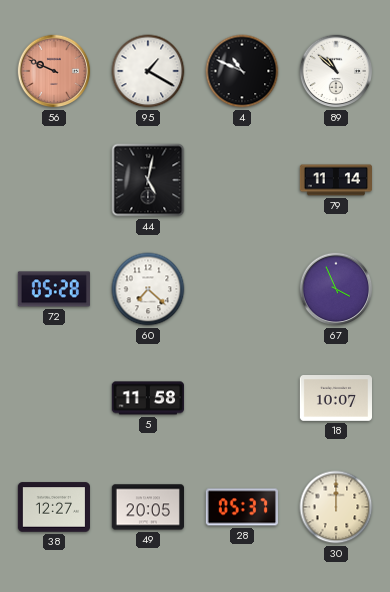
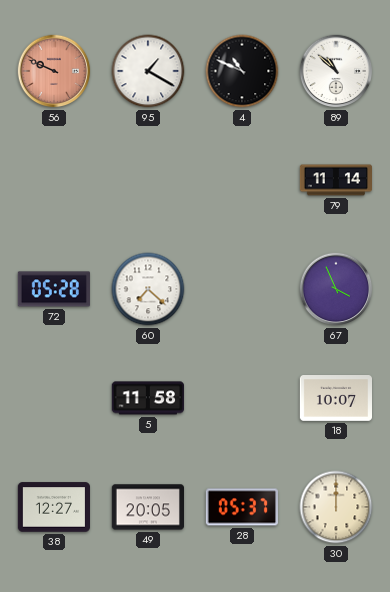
44: 5:02 -> none
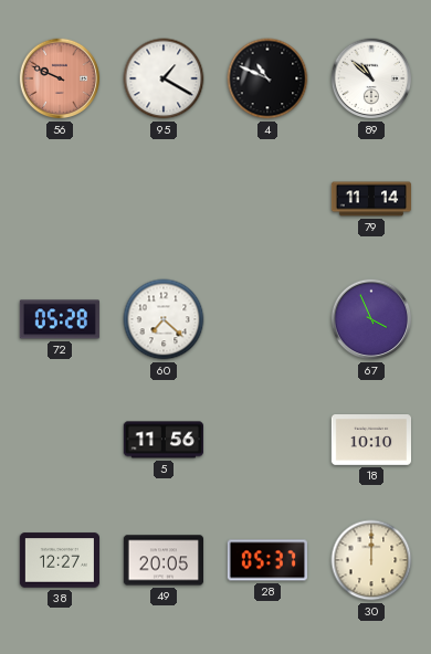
5: 11:58 -> 11:56
18: 10:07 -> 10:10
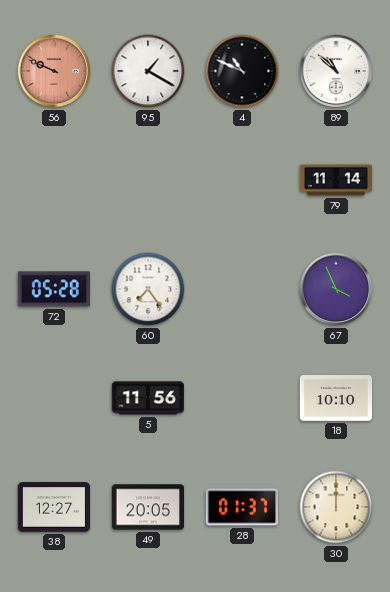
60: 7:22 -> 7:24
28: 05:37 -> 01:37
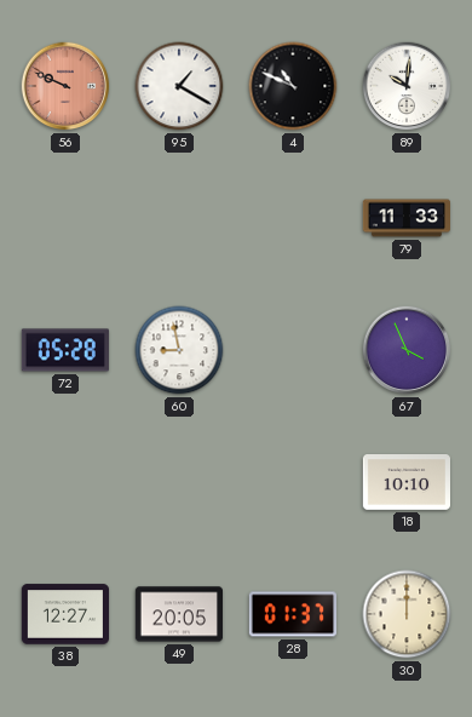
89: 10:52 -> 10:01
79: 11:14 -> 11:33
60: 7:24 -> 8:58
5: 11:56 -> none
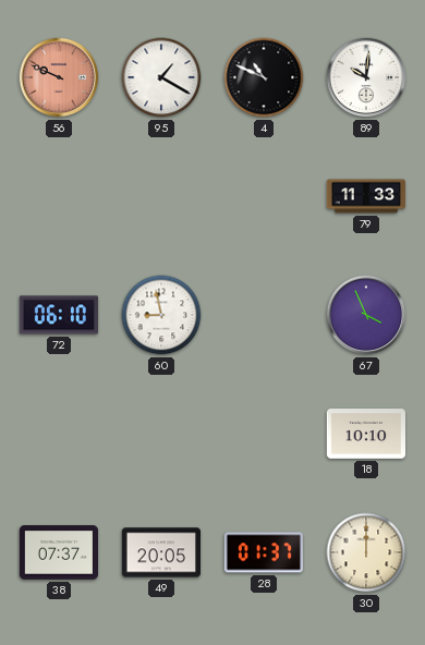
72: 05:28 -> 06:10
38: 12:27 -> 07:37
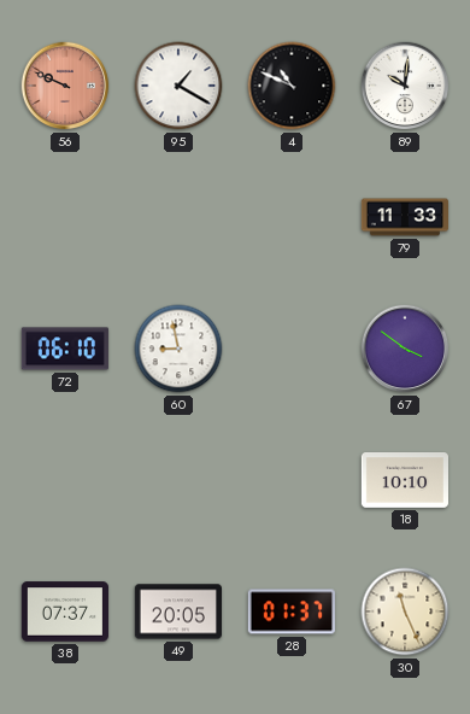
67: 3:56 -> 3:51
30: 12:00 -> 11:26
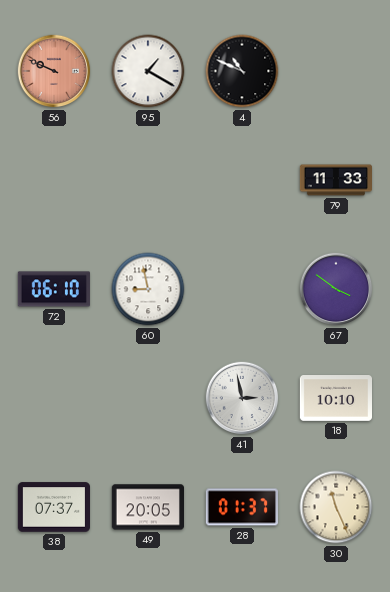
89: 10:01 -> none
41: none -> 2:58
